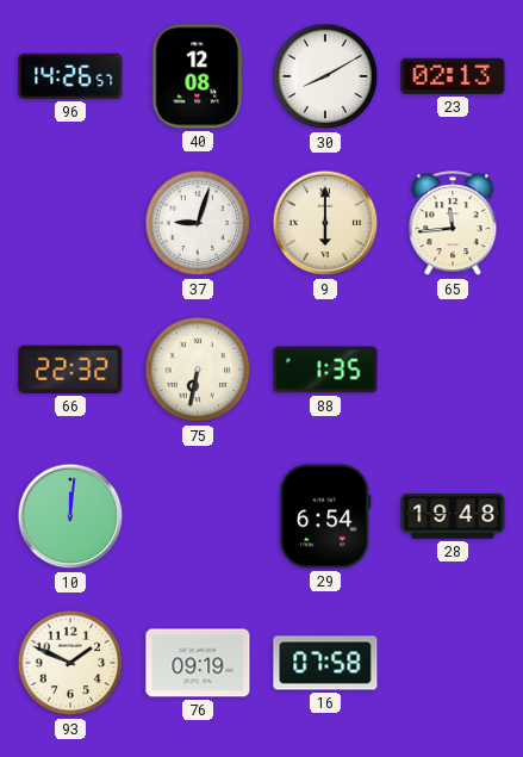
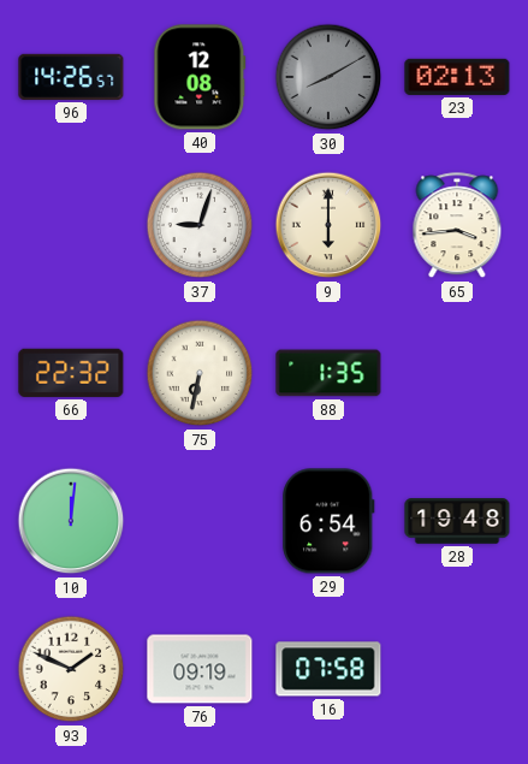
30 dial: white -> grey
65: 11:44 -> 3:44
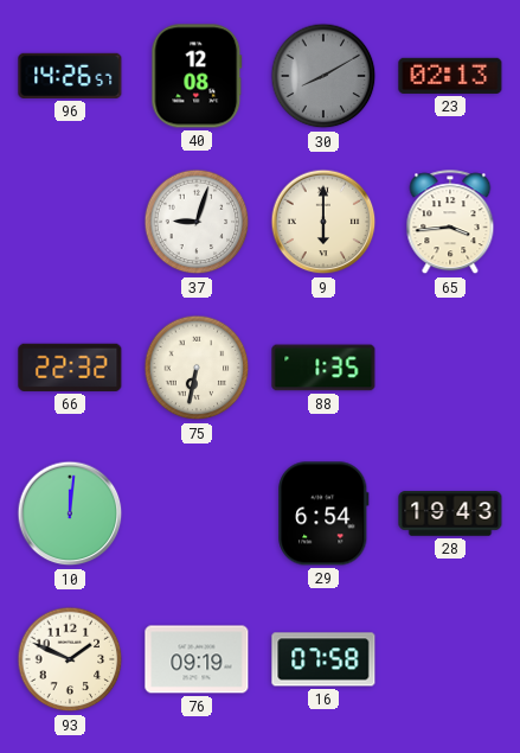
28: 19:48 -> 19:43
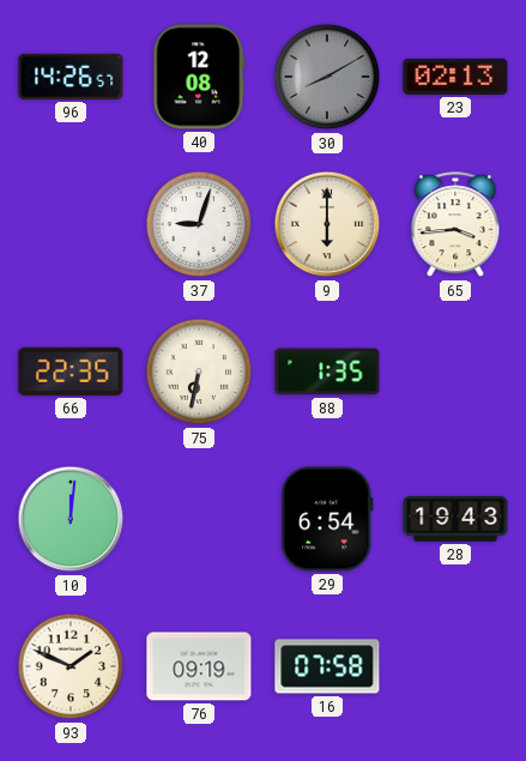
66: 22:32 -> 22:35
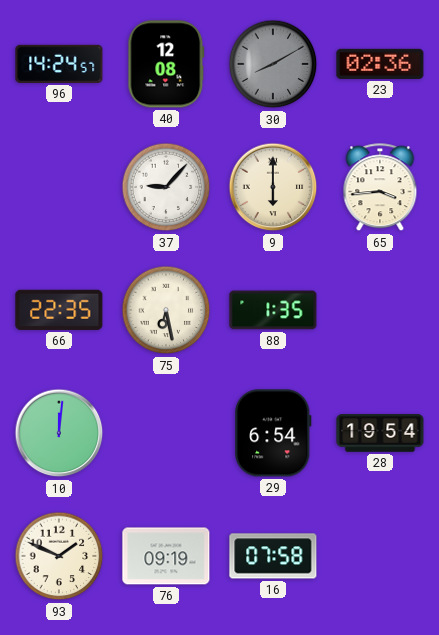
96: 14:26 -> 14:24
23: 02:13 -> 02:36
37: 9:03 -> 9:07
75: 6:32 -> 6:28
28: 19:43 -> 19:54
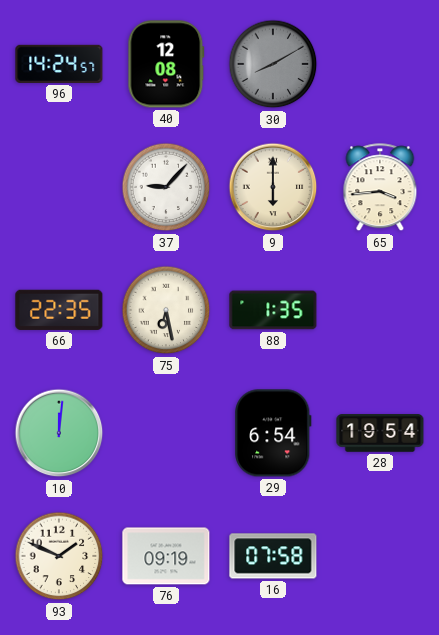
23: 02:36 -> none
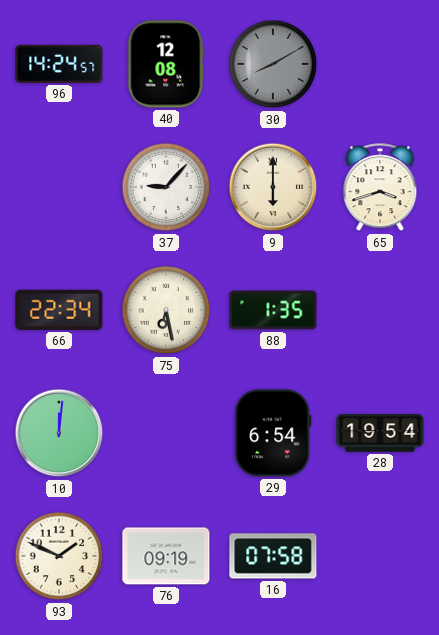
65: 3:44 -> 3:42
66: 22:35 -> 22:34
